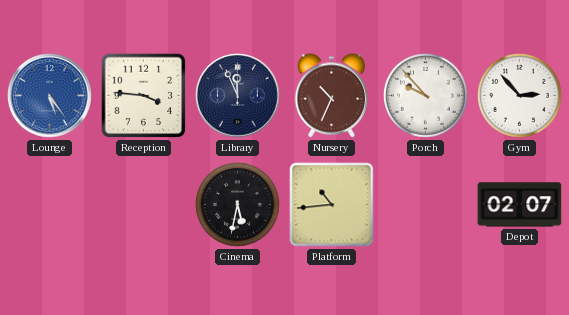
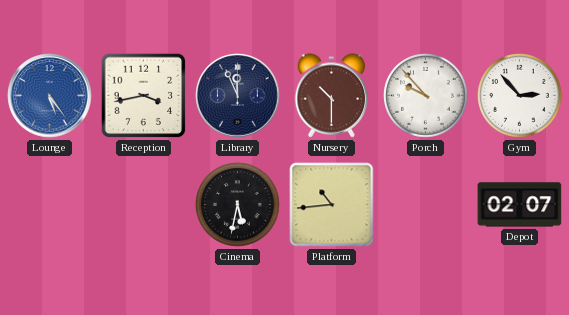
Reception: 3:46 -> 3:43
Nursery: 10:34 -> 10:30
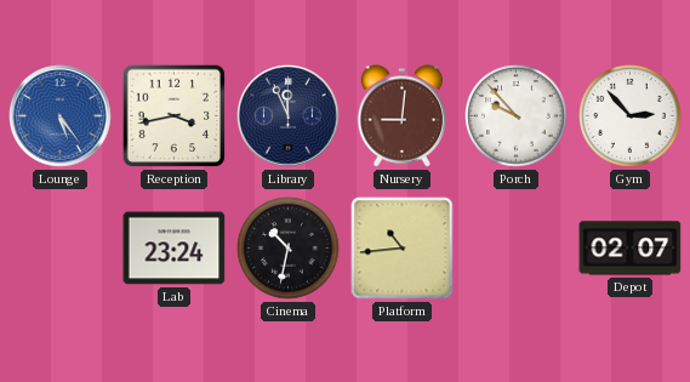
Nursery: 10:30 -> 9:01
Lab: none -> 23:24
Cinema: 5:32 -> 10:32
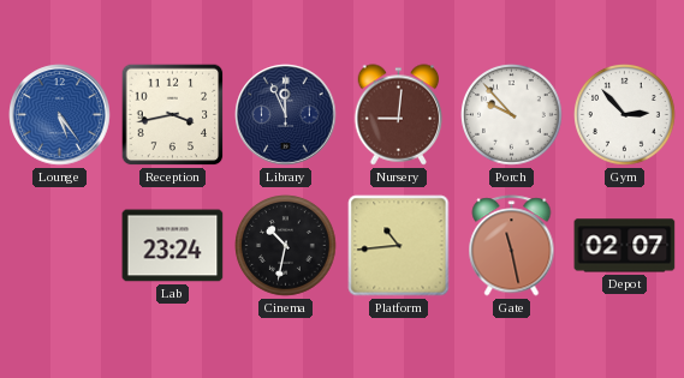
Gate: none -> 11:28
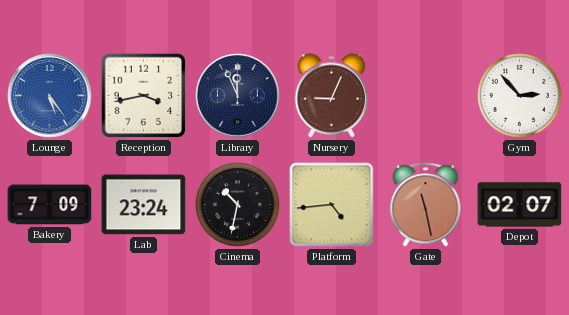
Nursery: 9:01 -> 9:04
Porch: 9:53 -> none
Bakery: none -> 7:09
Platform: 10:44 -> 4:44
